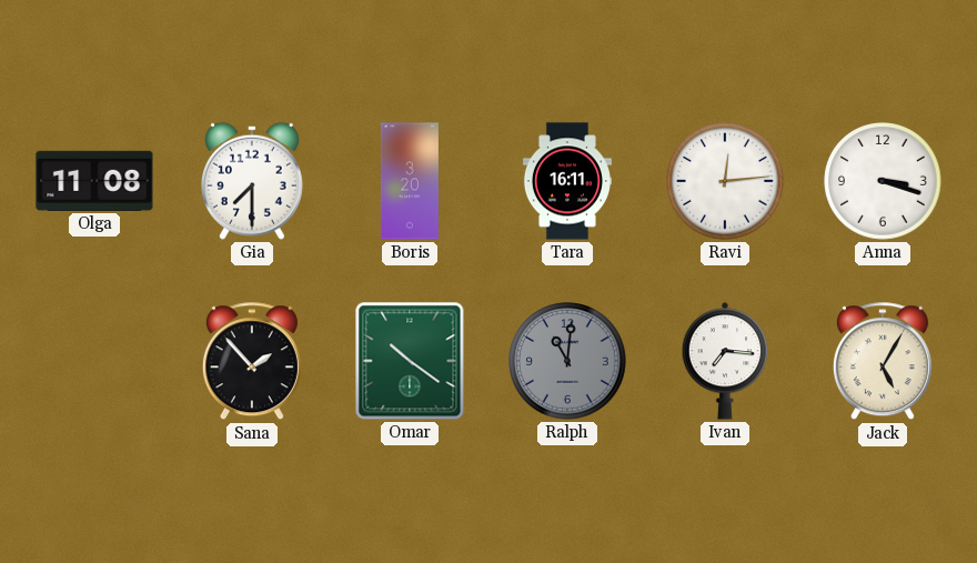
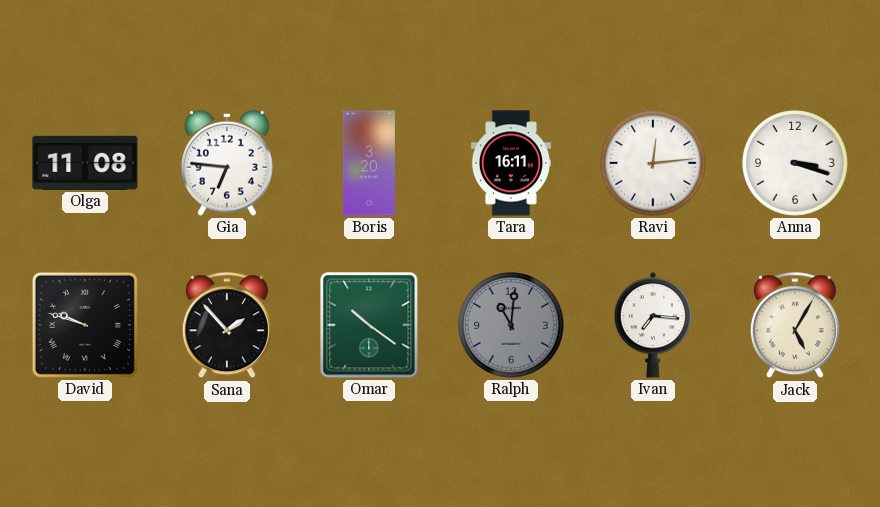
Gia: 7:30 -> 6:46
David: none -> 9:48
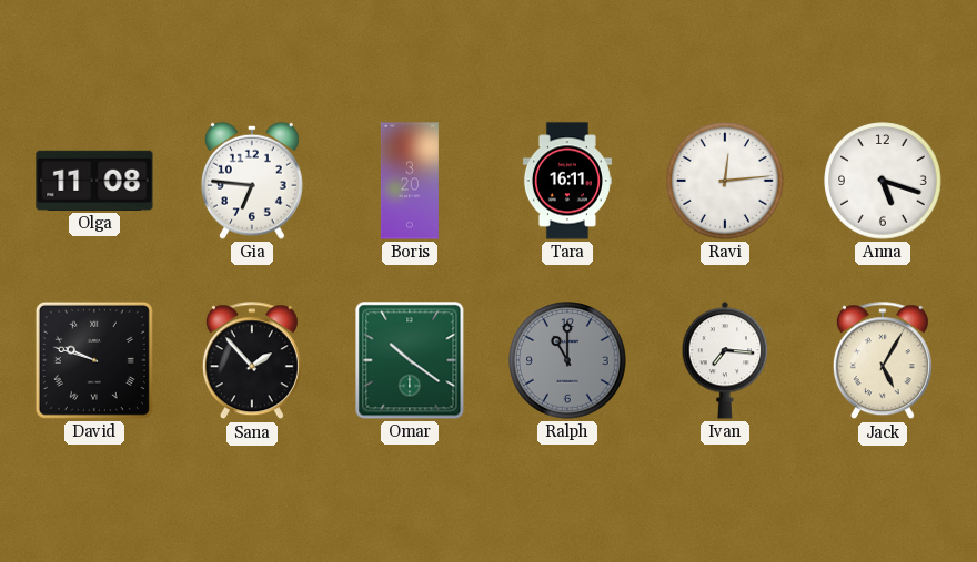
Anna: 3:18 -> 5:18
Ralph: 11:01 -> 11:00
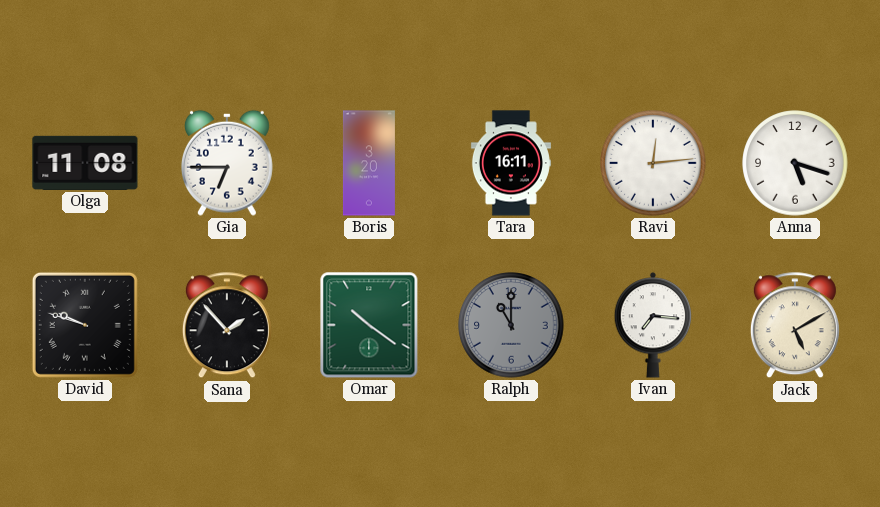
Gia: 6:46 -> 6:45
Jack: 5:05 -> 5:10
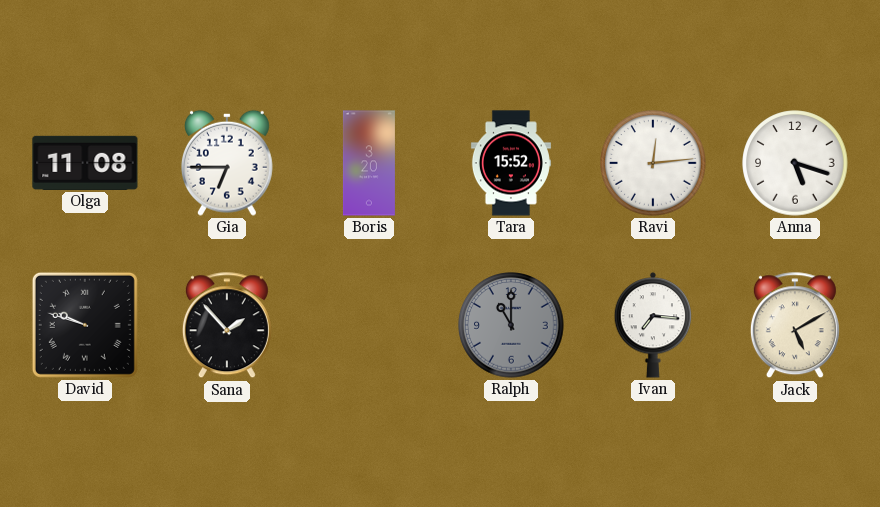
Tara: 16:11 -> 15:52
Omar: 10:21 -> none
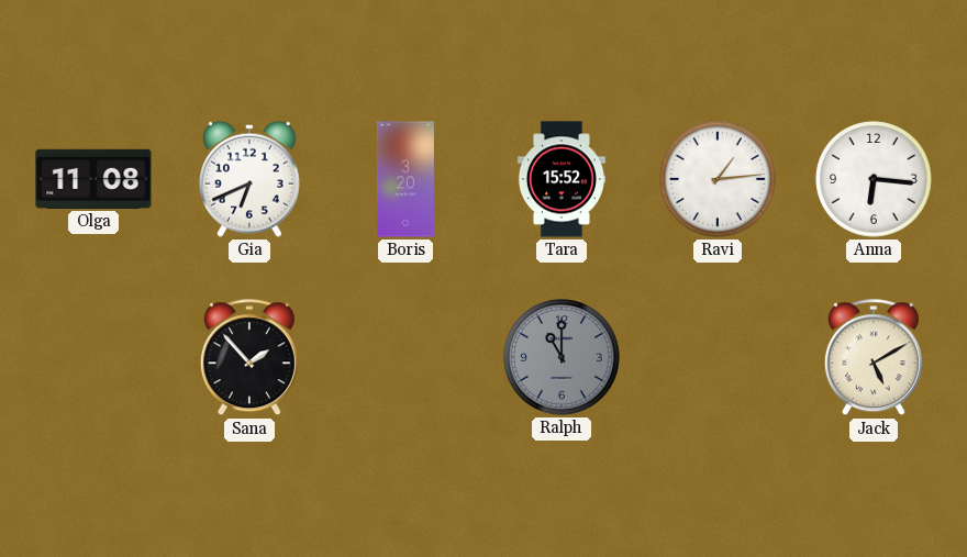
Gia: 6:45 -> 6:41
Ravi: 12:14 -> 1:14
Anna: 5:18 -> 6:16
David: 9:48 -> none
Ivan: 7:16 -> none
